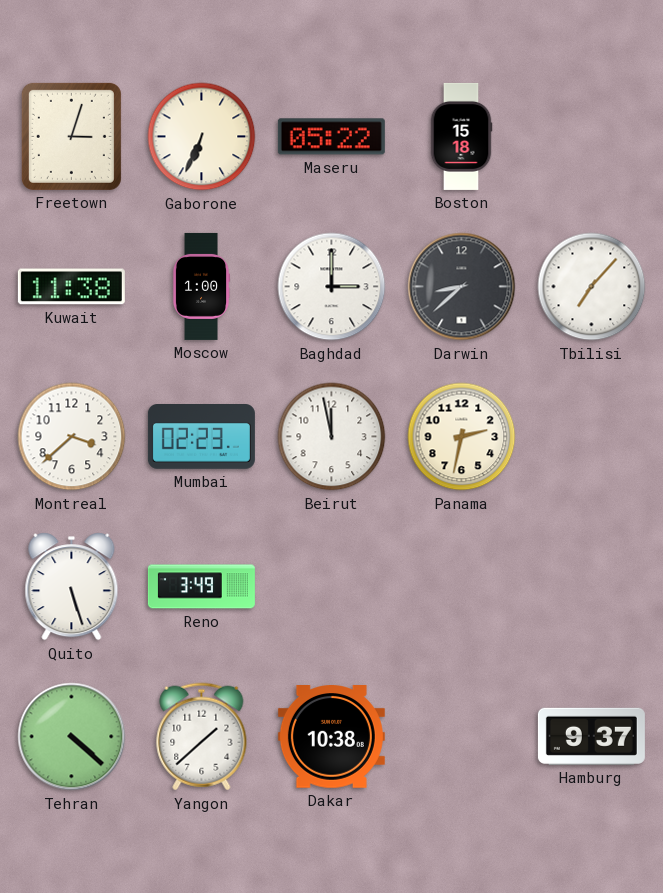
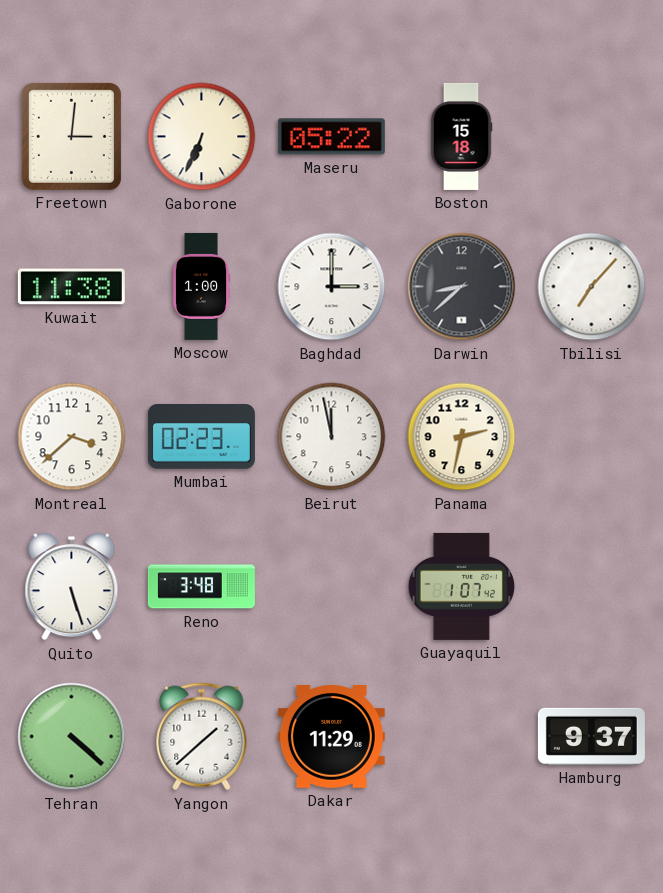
Freetown: 3:03 -> 3:01
Reno: 3:49 -> 3:48
Guayaquil: none -> 1:07
Dakar: 10:38 -> 11:29
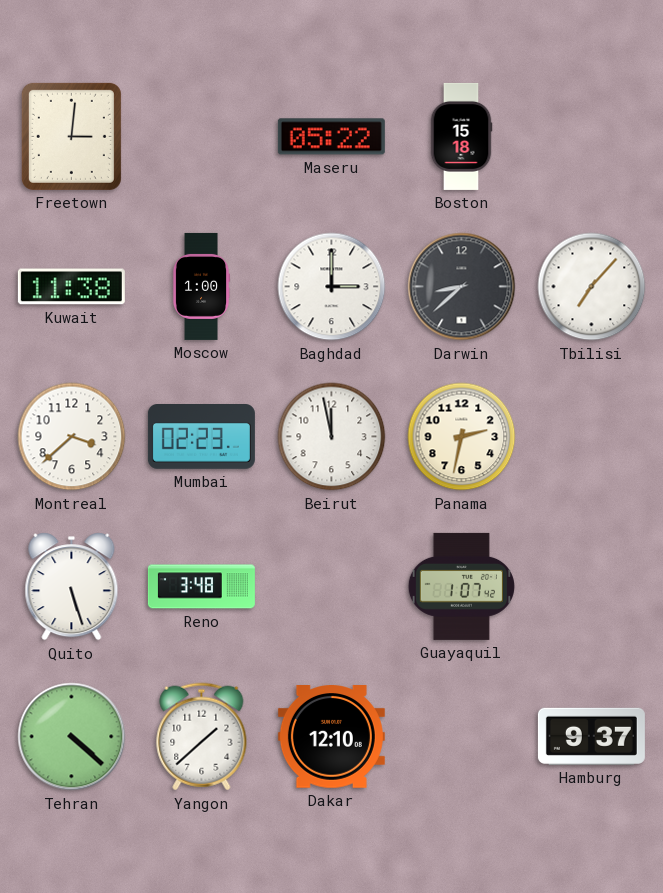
Gaborone: 6:34 -> none
Dakar: 11:29 -> 12:10
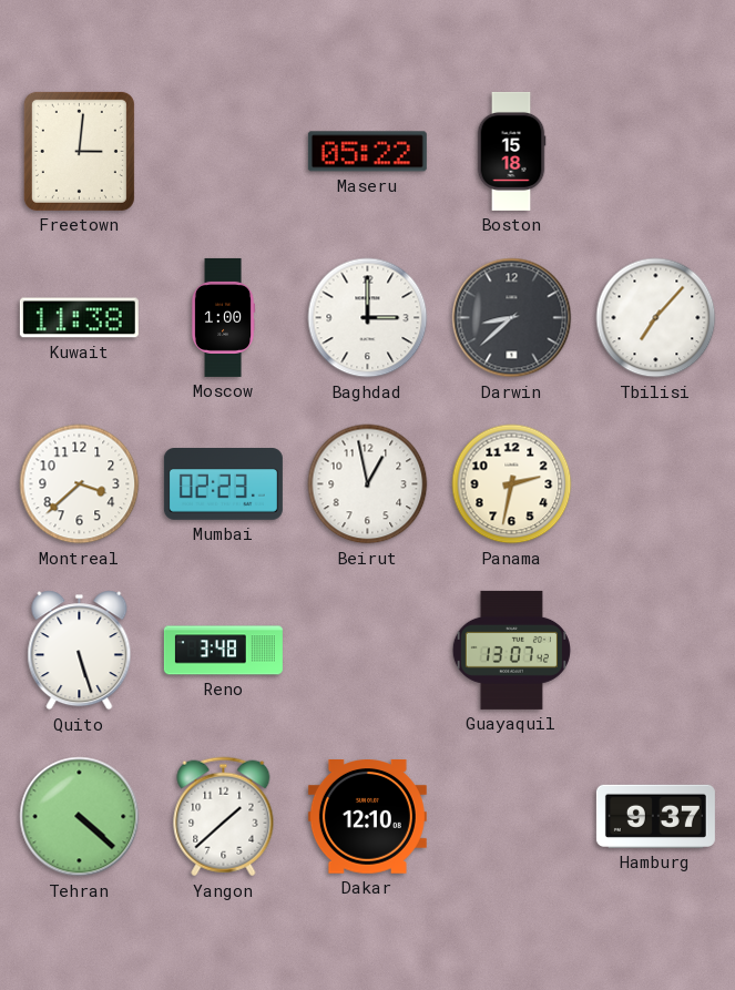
Beirut: 11:58 -> 12:58
Guayaquil: 1:07 -> 13:07
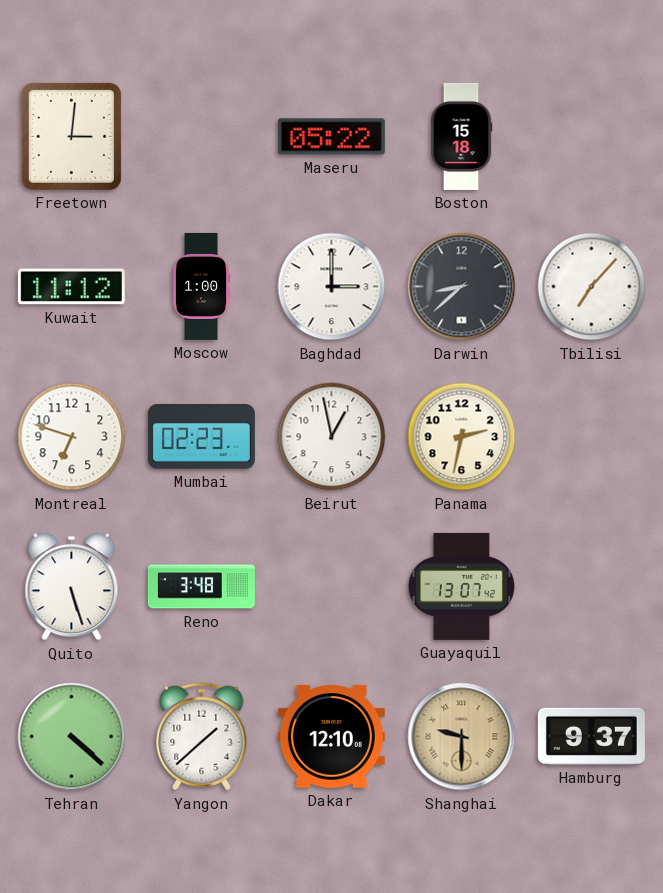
Kuwait: 11:38 -> 11:12
Montreal: 3:38 -> 6:48
Shanghai: none -> 9:30
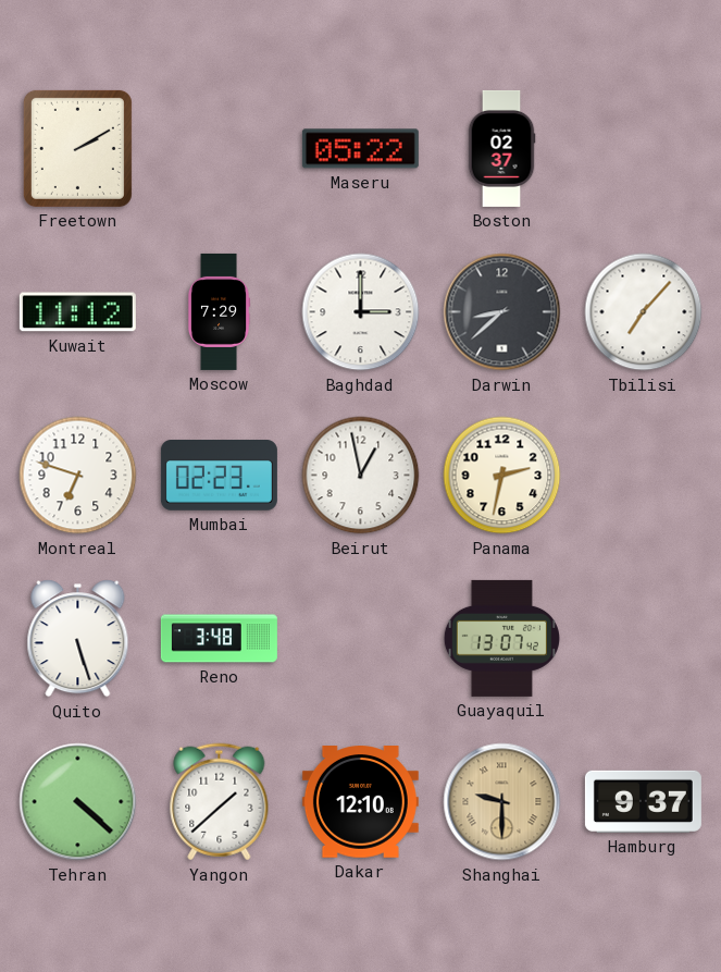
Freetown: 3:01 -> 2:10
Boston: 15:18 -> 02:37
Moscow: 1:00 -> 7:29
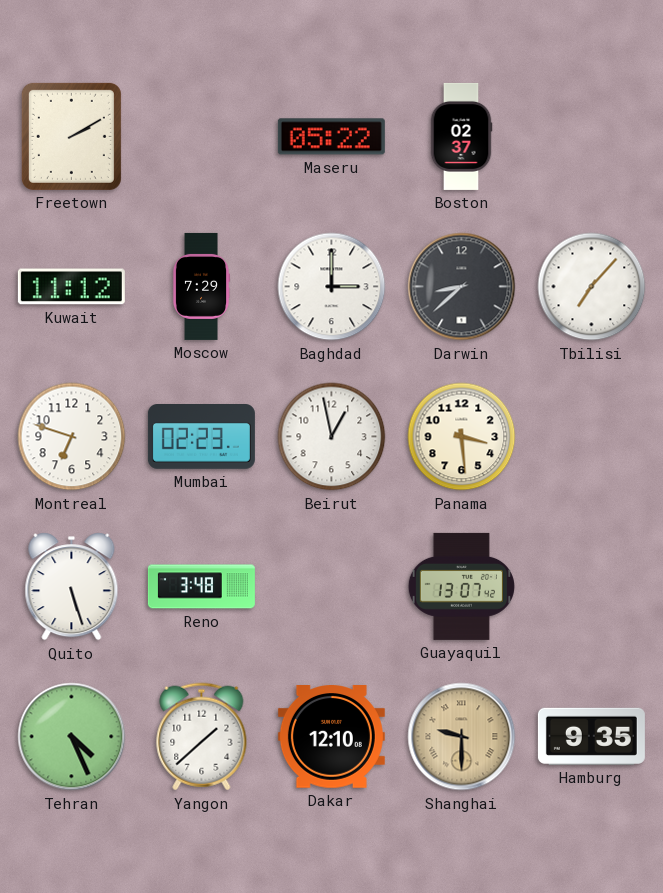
Panama: 2:32 -> 3:29
Tehran: 4:22 -> 4:26
Hamburg: 9:37 -> 9:35
